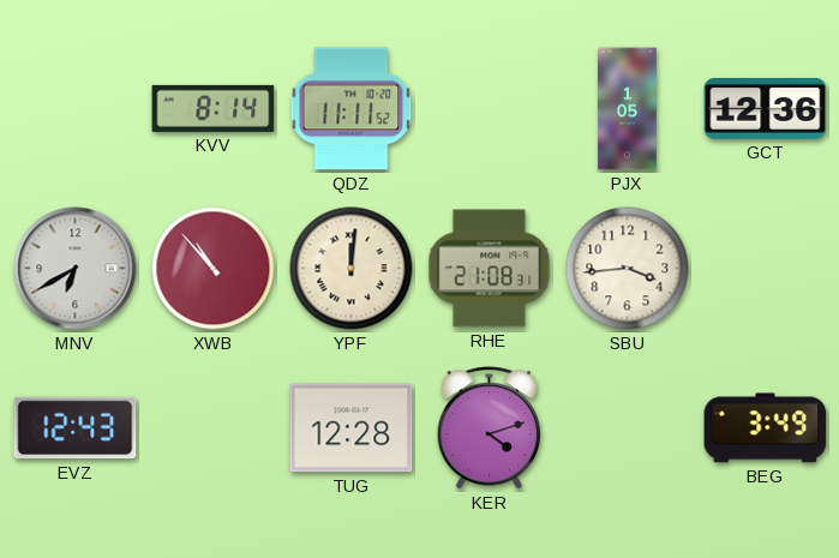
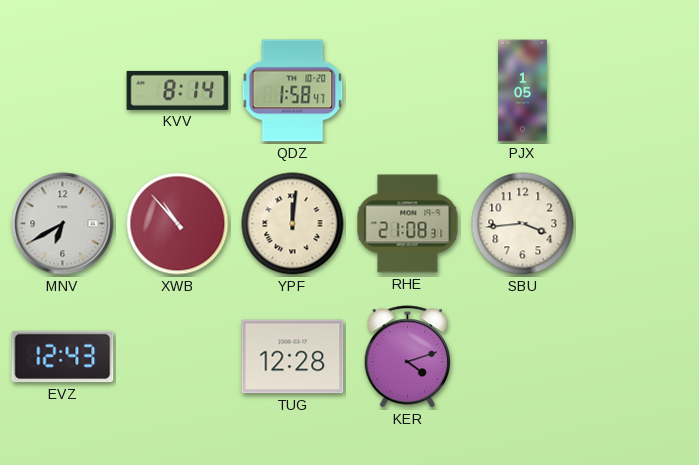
QDZ: 11:11 -> 1:58
GCT: 12:36 -> none
BEG: 3:49 -> none
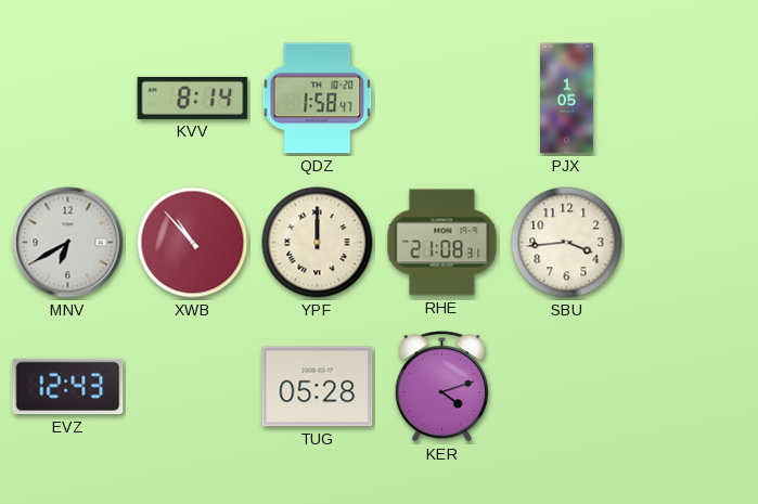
YPF: 12:01 -> 12:00
TUG: 12:28 -> 05:28
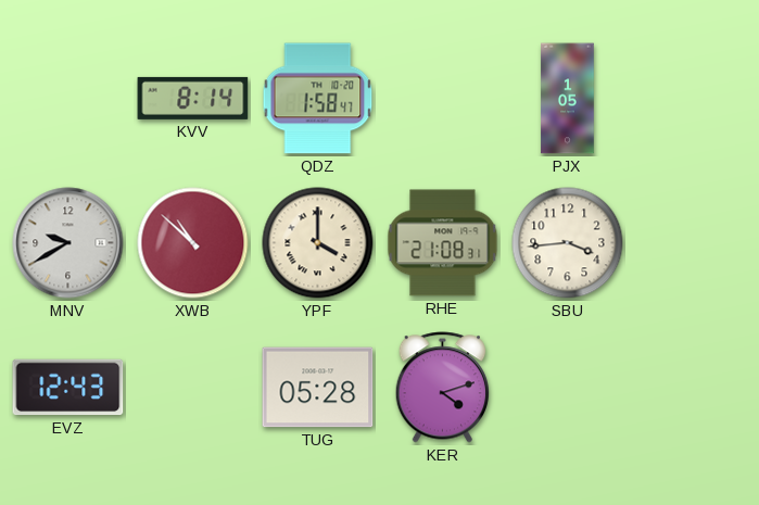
MNV: 6:40 -> 9:40
XWB: 10:53 -> 10:52
YPF: 12:00 -> 4:00
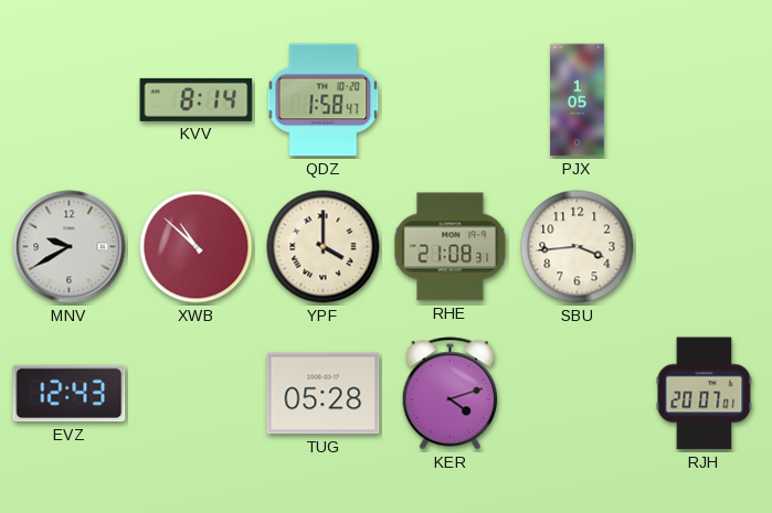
RJH: none -> 20:07
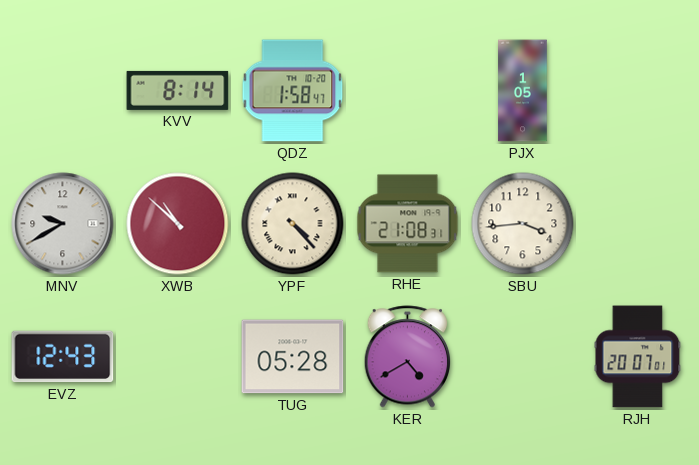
YPF: 4:00 -> 4:23
KER: 4:12 -> 4:40
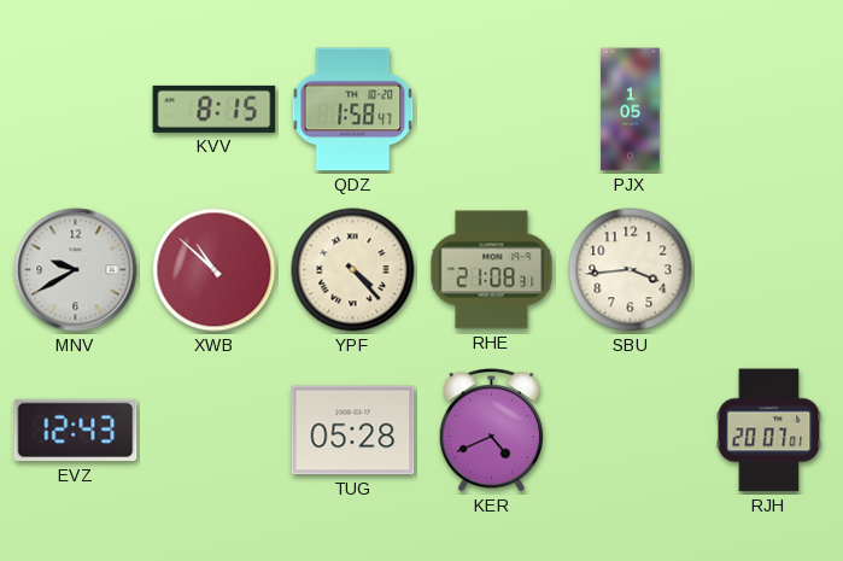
KVV: 8:14 -> 8:15
KER: 4:40 -> 4:41
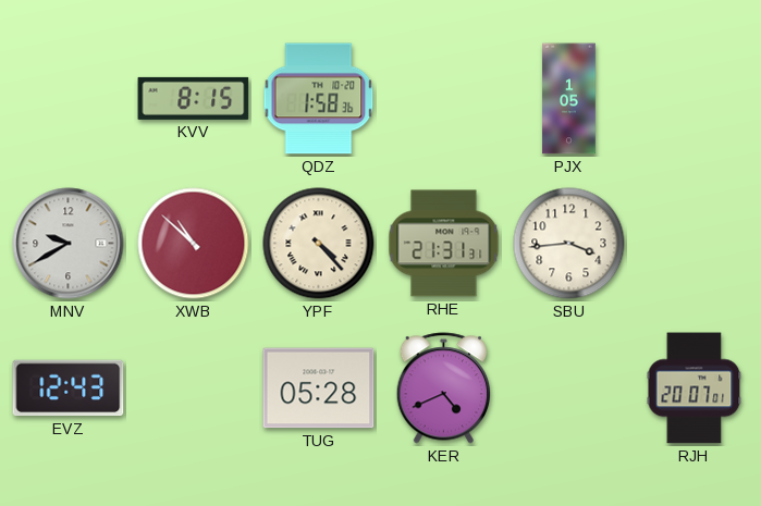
QDZ: 1:58:47 -> 1:58:36
RHE: 21:08 -> 21:31
